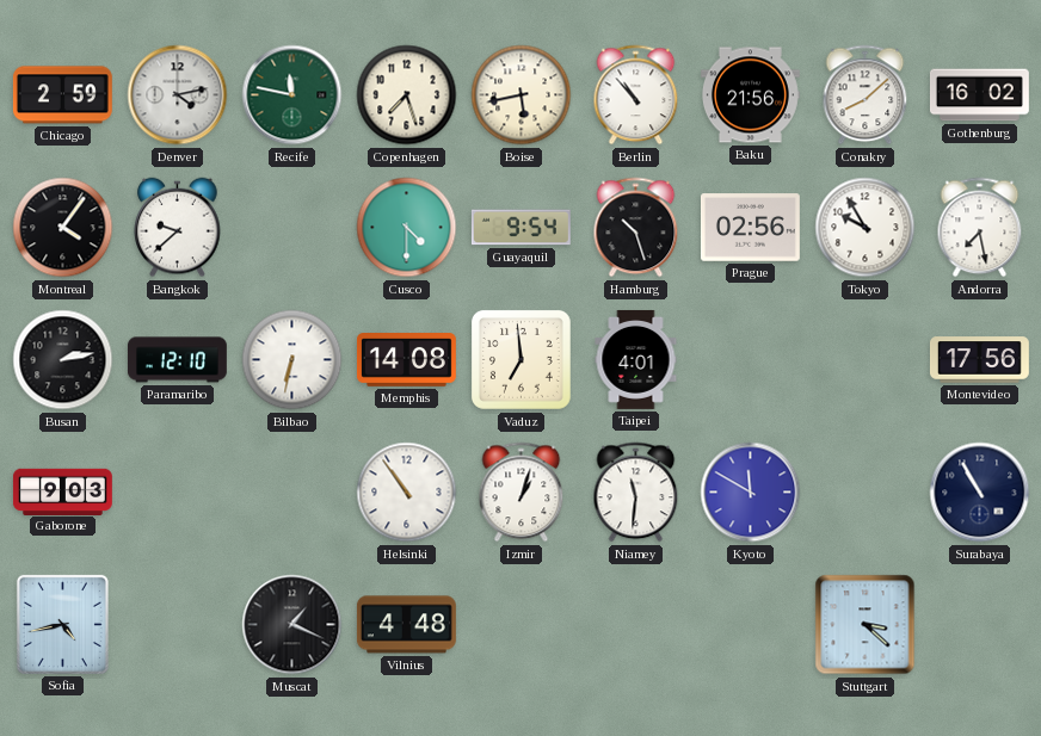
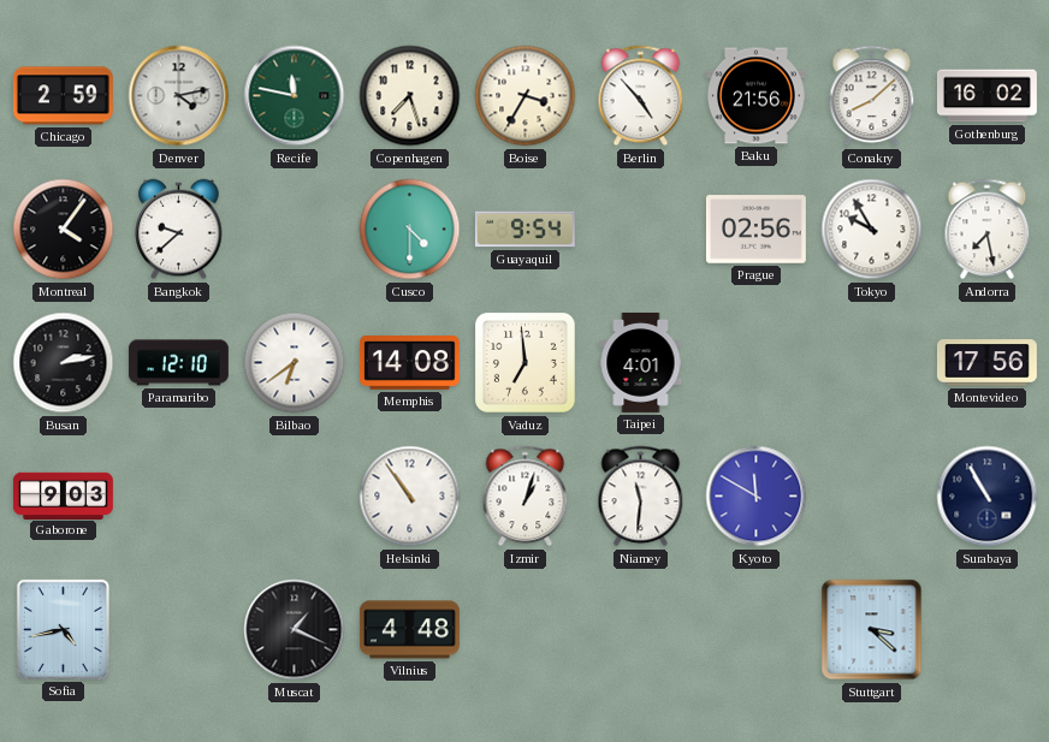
Boise: 5:43 -> 3:35
Berlin: 10:53 -> 4:53
Hamburg: 10:27 -> none
Bilbao: 6:32 -> 6:39
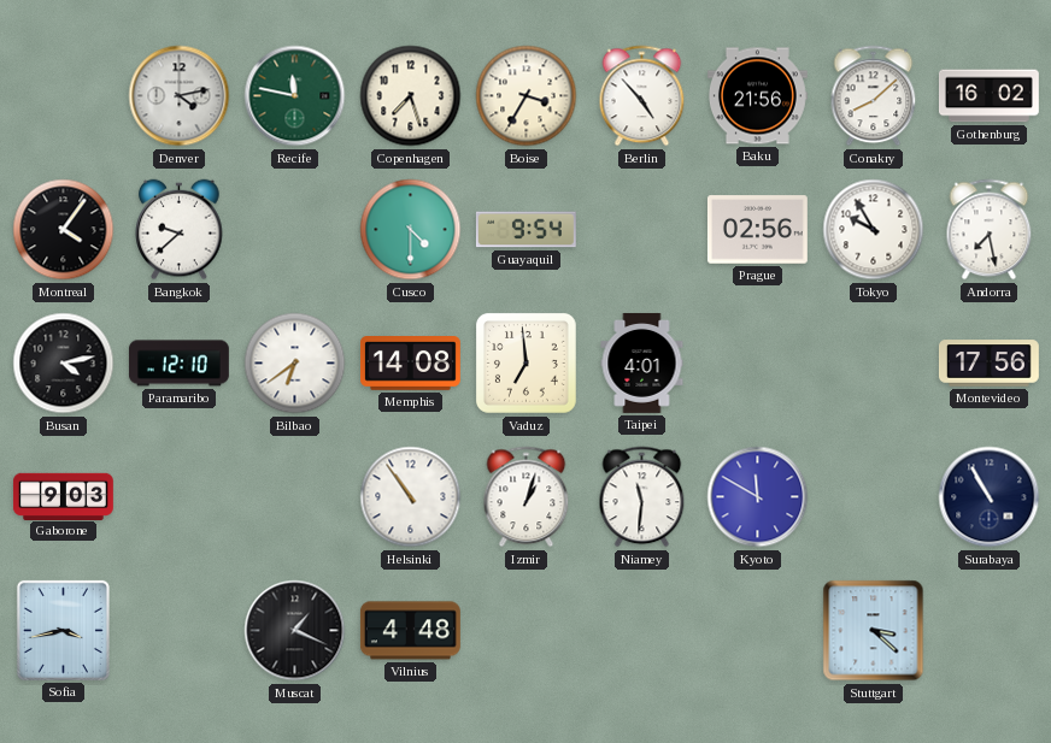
Chicago: 2:59 -> none
Busan: 2:13 -> 4:13
Sofia: 4:43 -> 3:43
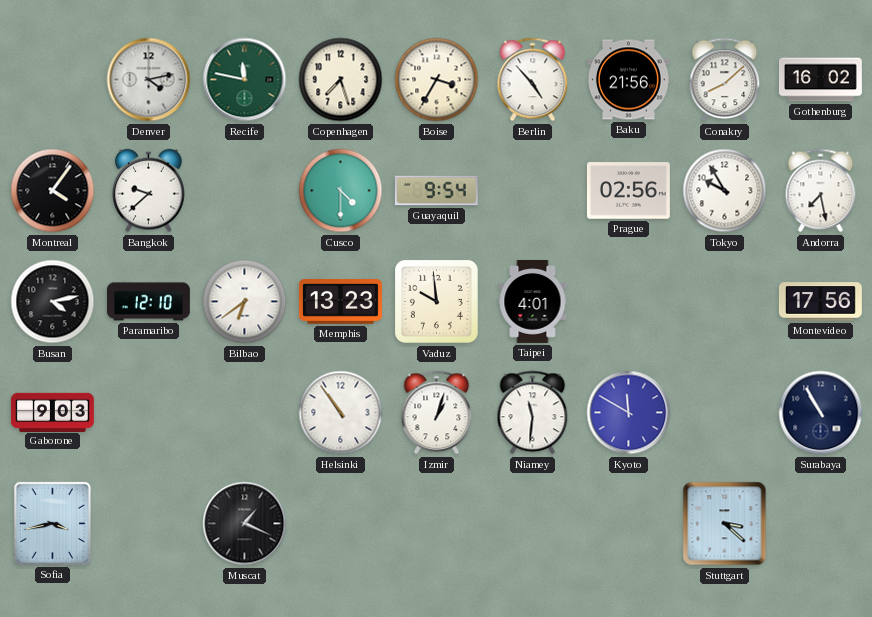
Memphis: 14:08 -> 13:23
Vaduz: 6:59 -> 9:59
Vilnius: 4:48 -> none
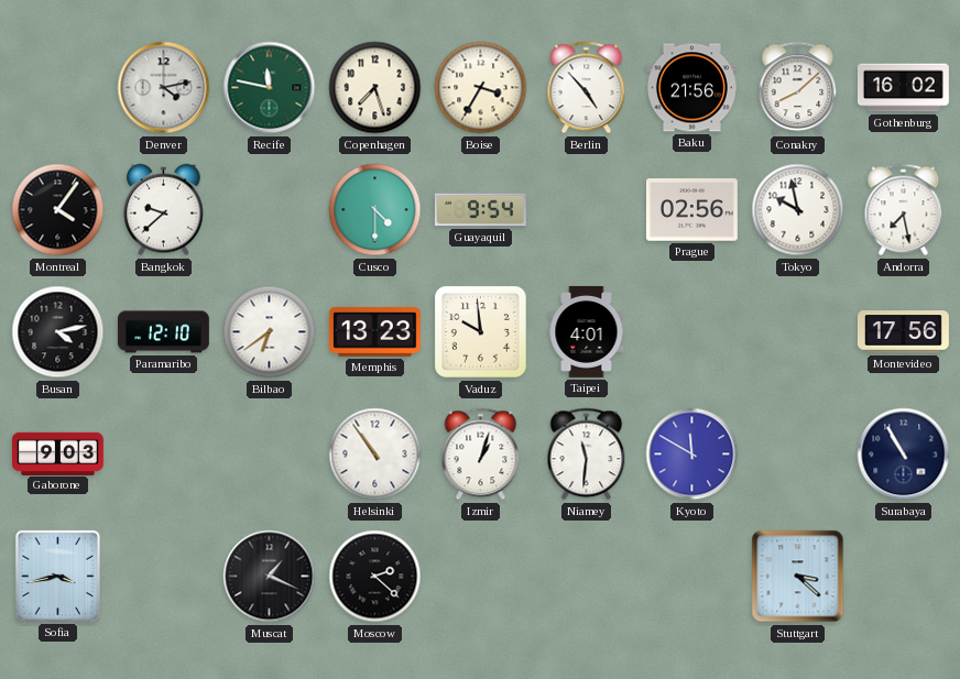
Tokyo: 9:55 -> 9:58
Moscow: none -> 2:22
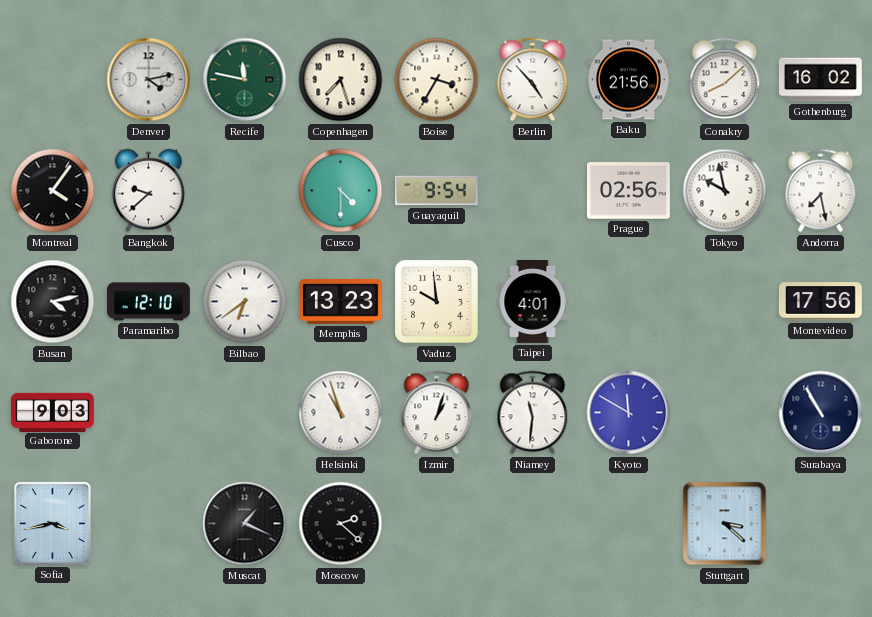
Helsinki: 10:54 -> 10:57
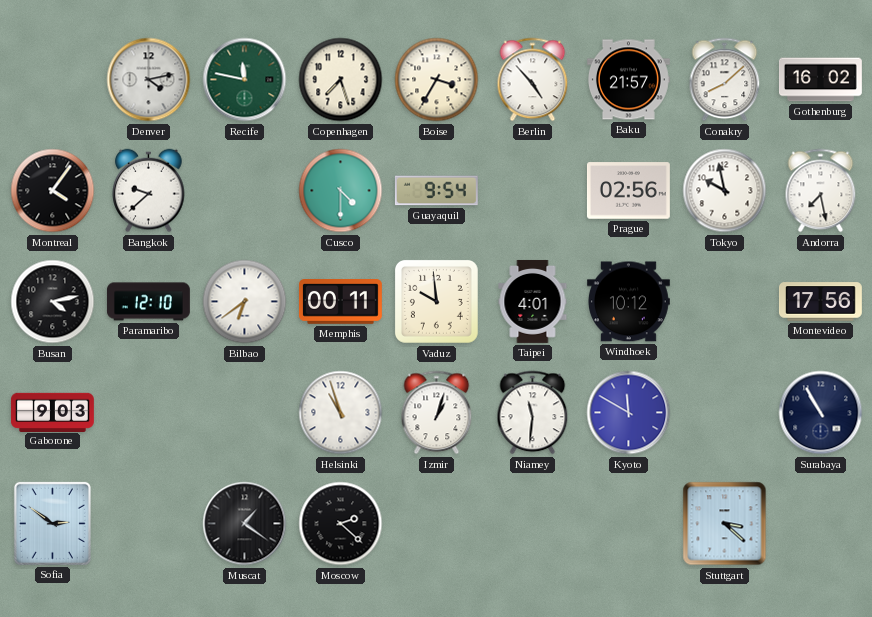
Baku: 21:56 -> 21:57
Memphis: 13:23 -> 00:11
Windhoek: none -> 10:12
Sofia: 3:43 -> 2:51
Muscat: 1:19 -> 1:21
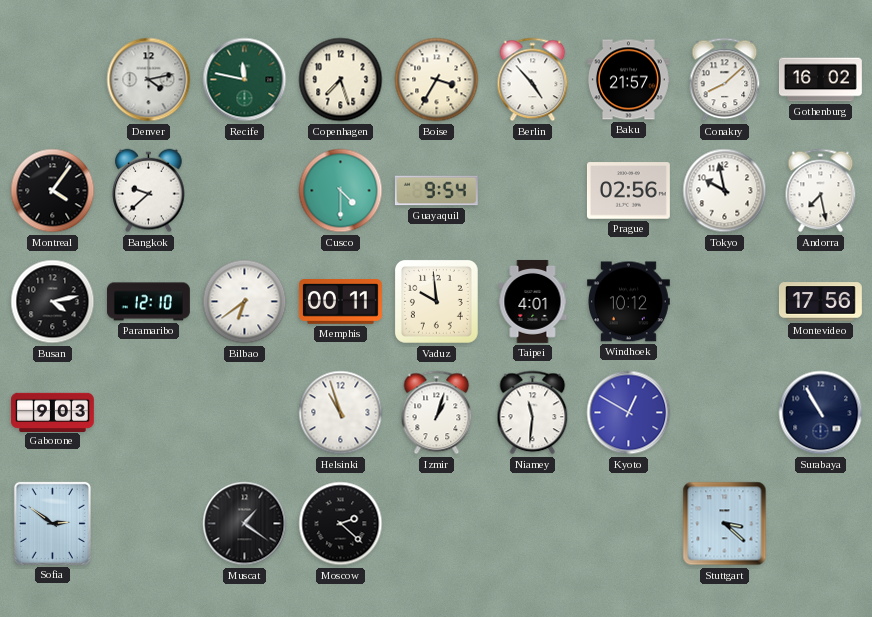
Kyoto: 11:50 -> 12:50
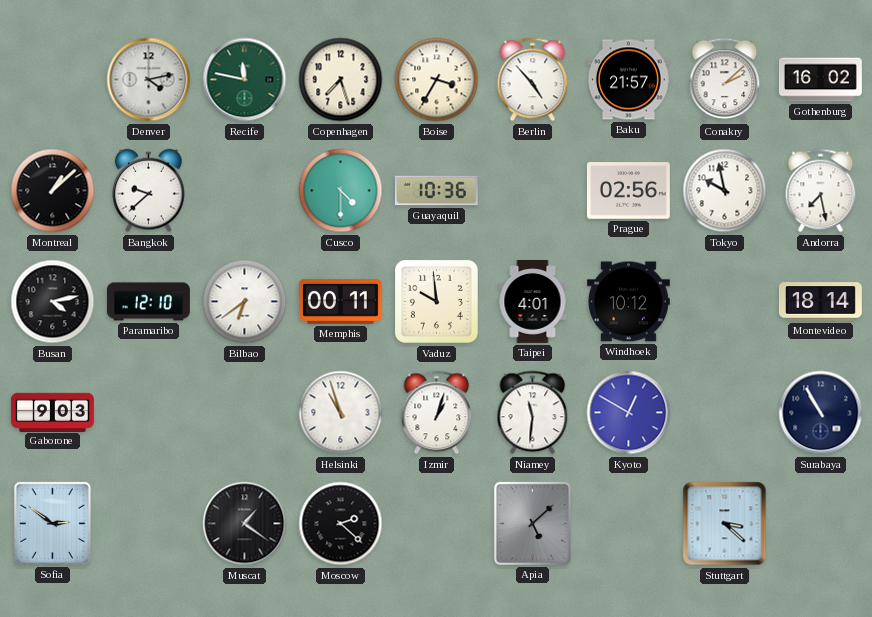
Conakry: 8:08 -> 2:08
Montreal: 4:06 -> 1:08
Guayaquil: 9:54 -> 10:36
Montevideo: 17:56 -> 18:14
Apia: none -> 5:08
